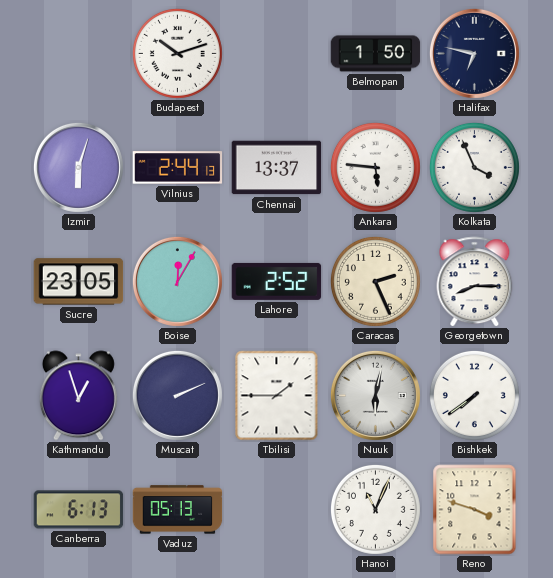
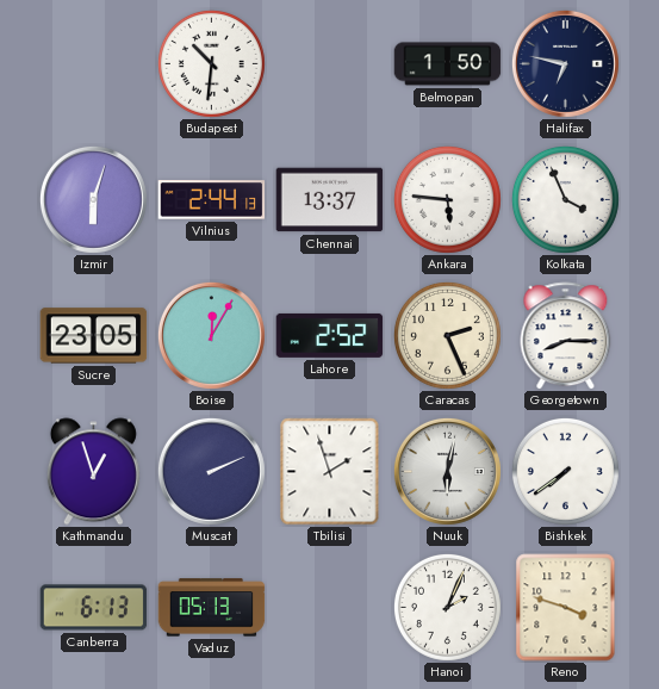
Budapest: 10:12 -> 10:31
Tbilisi: 1:45 -> 1:57
Hanoi: 11:04 -> 2:04
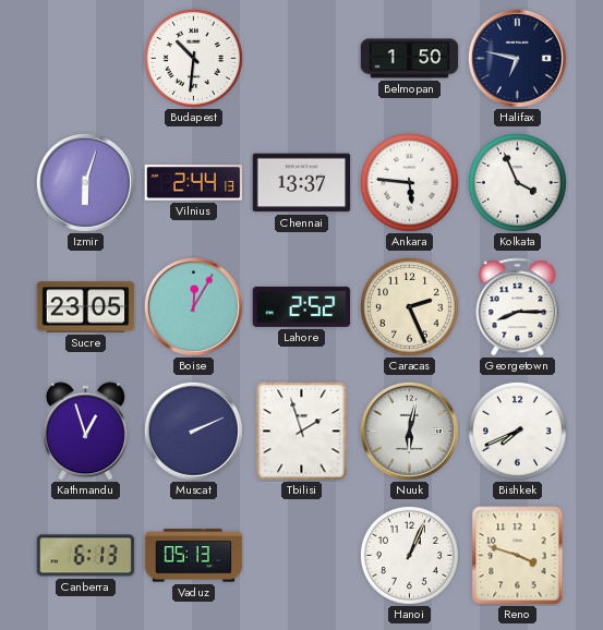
Bishkek: 7:39 -> 7:41
Hanoi: 2:04 -> 1:04
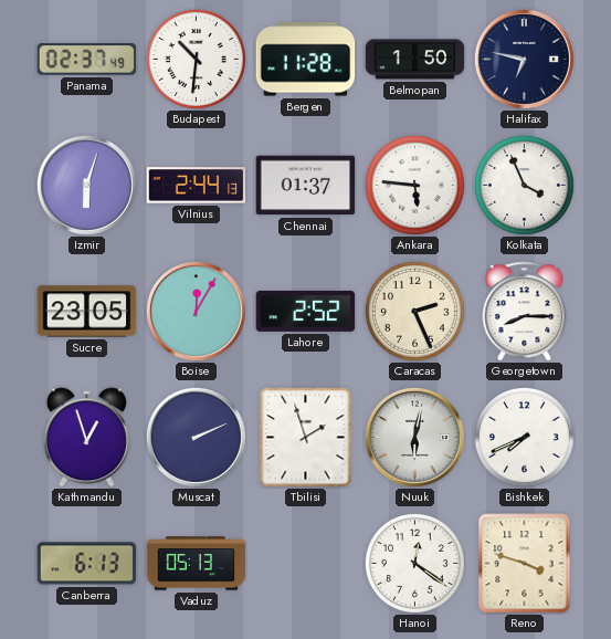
Panama: none -> 02:37
Bergen: none -> 11:28
Chennai: 13:37 -> 01:37
Hanoi: 1:04 -> 12:21
